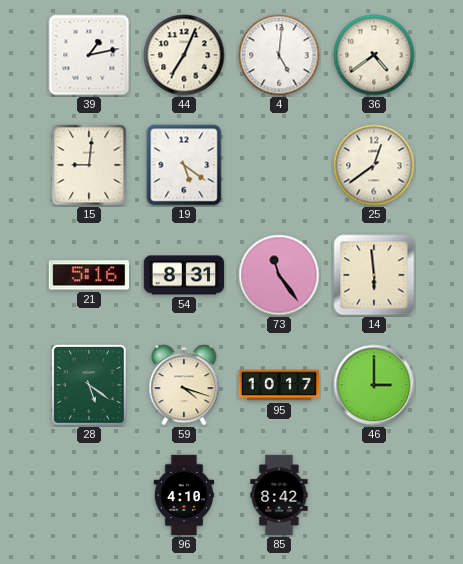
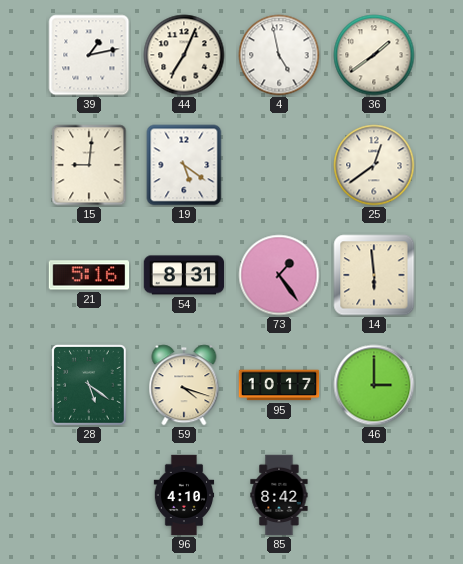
4: 5:01 -> 4:58
36: 4:39 -> 1:39
73: 11:24 -> 1:24
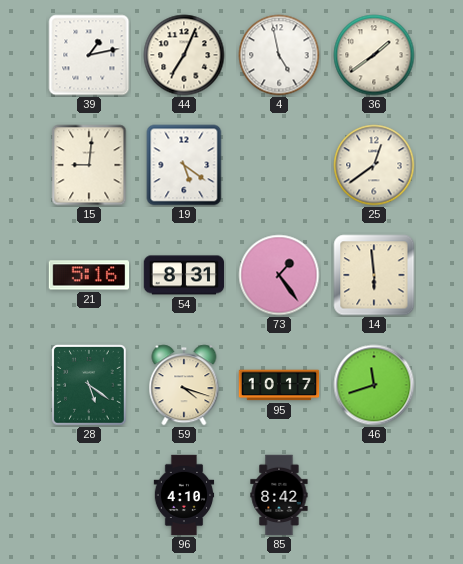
46: 3:00 -> 11:42
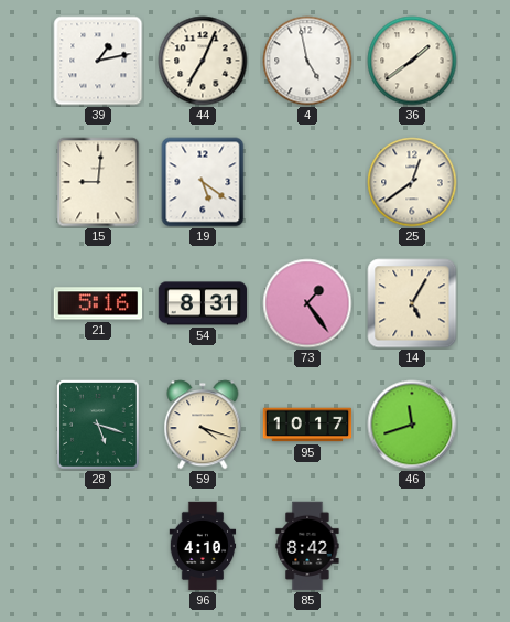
14: 5:59 -> 5:05
28: 5:21 -> 5:18
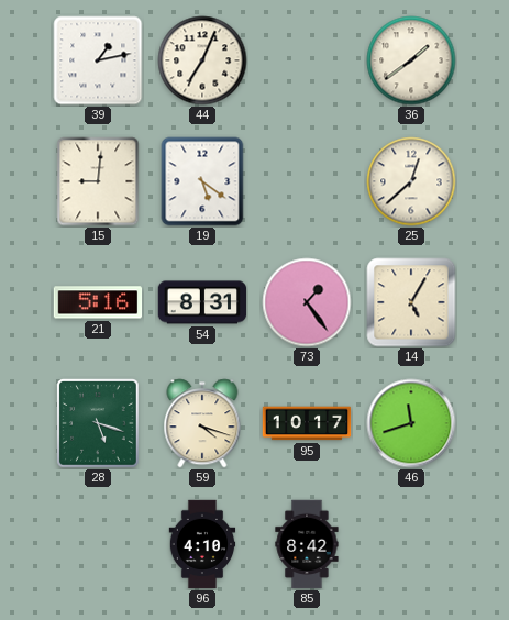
4: 4:58 -> none
25: 12:39 -> 12:38
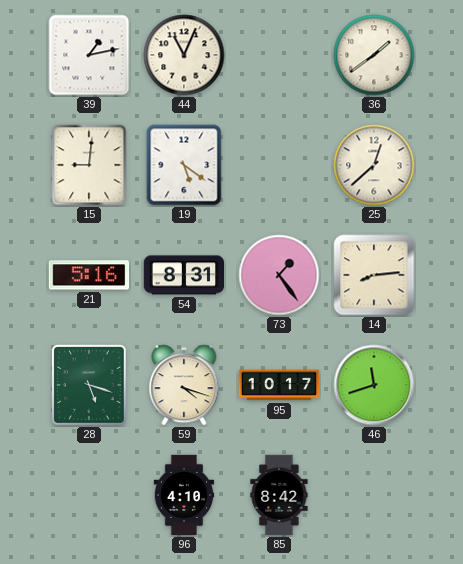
44: 7:04 -> 11:04
14: 5:05 -> 8:14
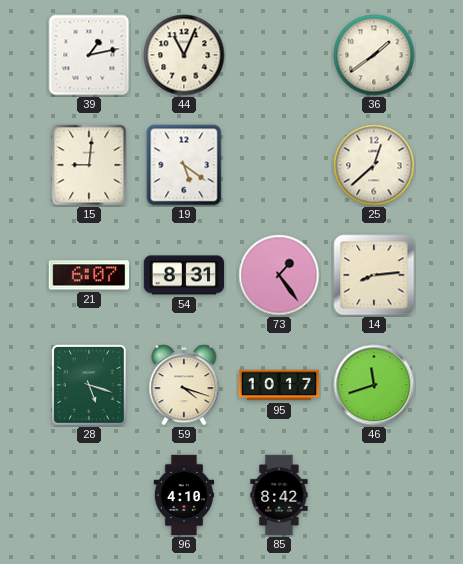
21: 5:16 -> 6:07
